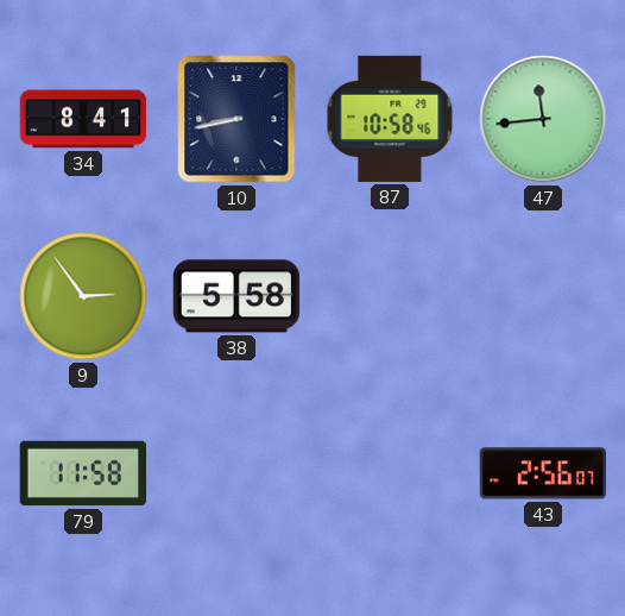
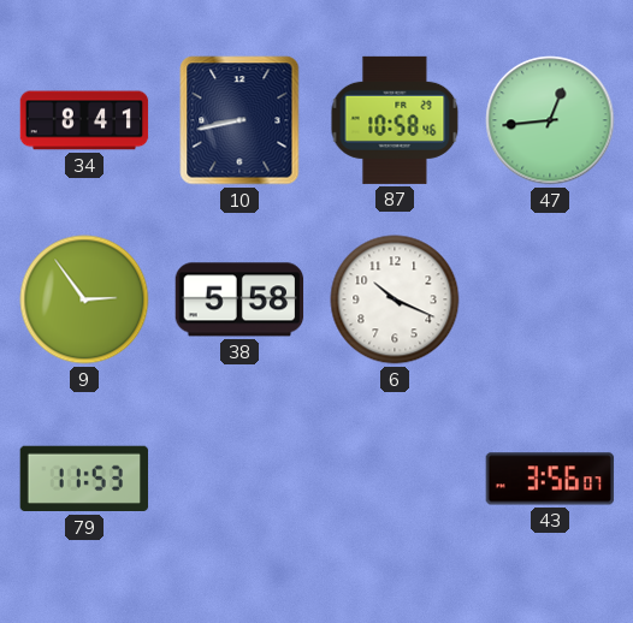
47: 11:44 -> 12:44
6: none -> 10:19
79: 11:58 -> 11:53
43: 2:56 -> 3:56
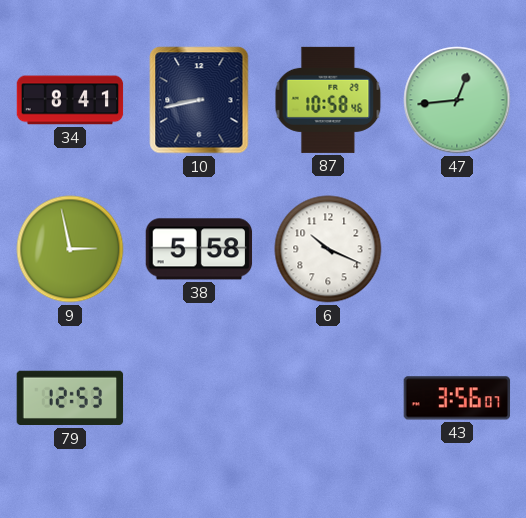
9: 2:54 -> 2:58
79: 11:53 -> 12:53
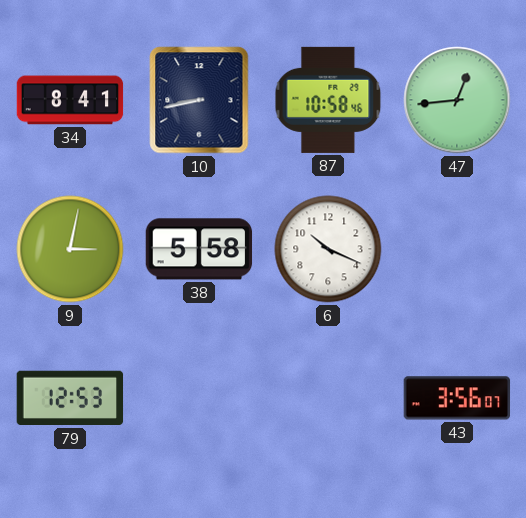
9: 2:58 -> 3:02
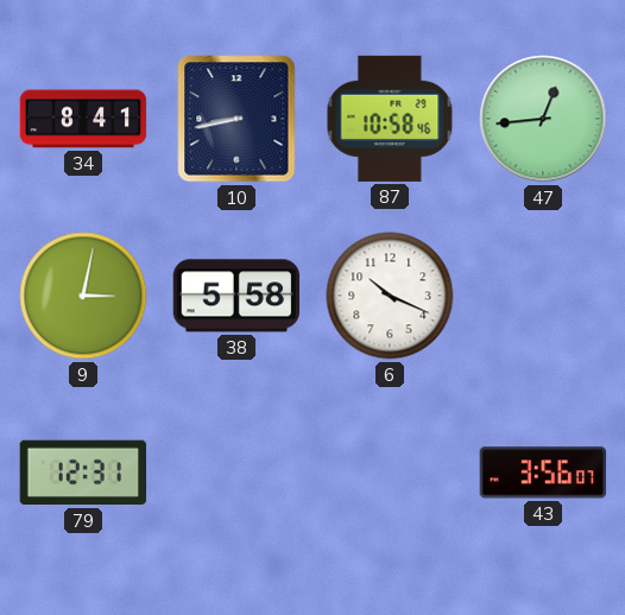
79: 12:53 -> 12:31
